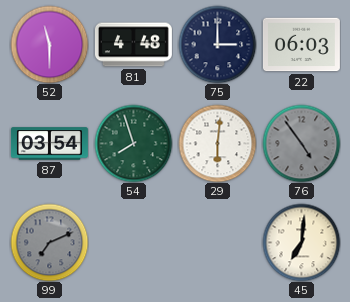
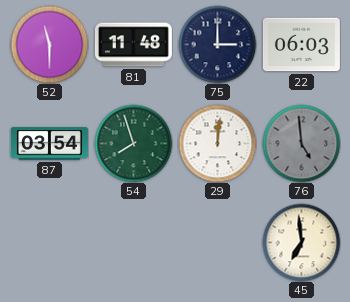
81: 4:48 -> 11:48
29: 6:01 -> 12:01
76: 4:54 -> 4:59
99: 7:11 -> none
45: 7:01 -> 6:59
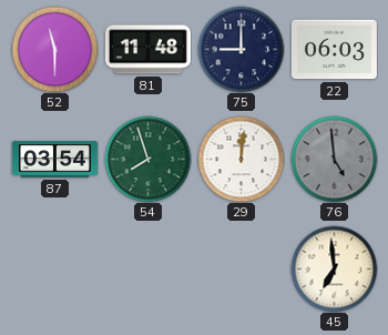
75: 3:00 -> 9:00
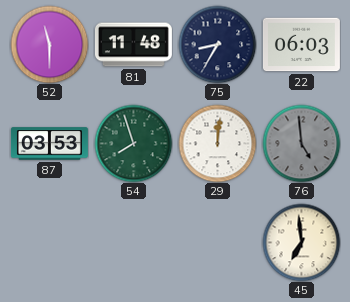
75: 9:00 -> 8:35
87: 03:54 -> 03:53
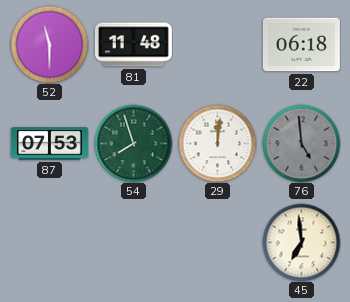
75: 8:35 -> none
22: 06:03 -> 06:18
87: 03:53 -> 07:53
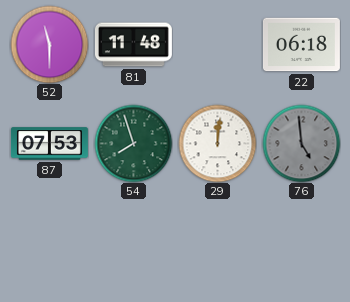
45: 6:59 -> none
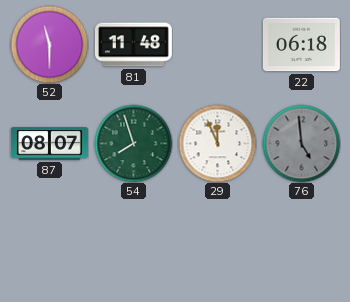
87: 07:53 -> 08:07
29: 12:01 -> 11:56
